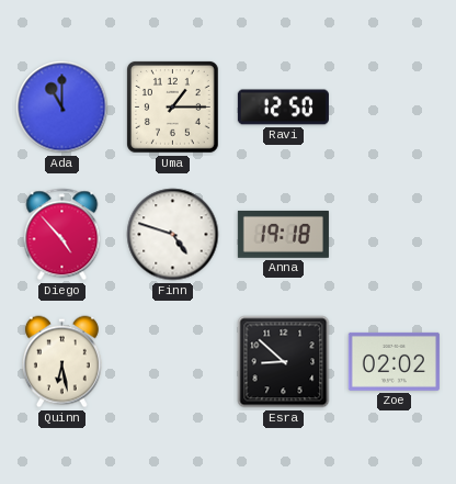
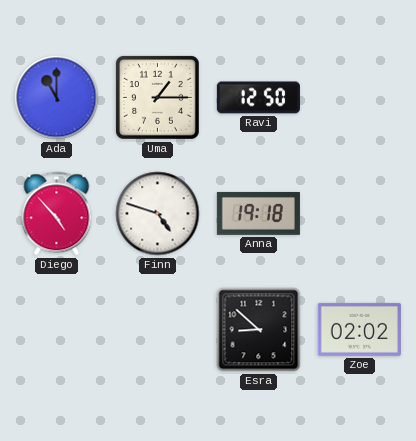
Quinn: 6:28 -> none
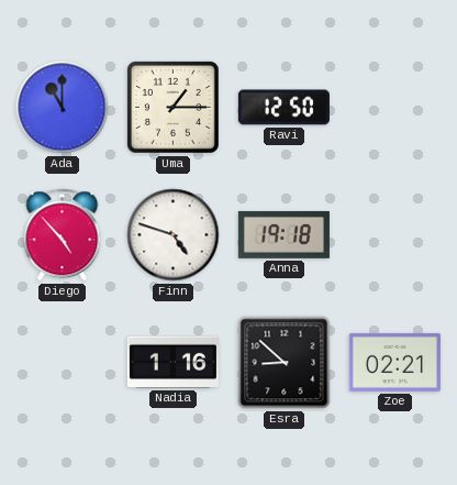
Nadia: none -> 1:16
Zoe: 02:02 -> 02:21
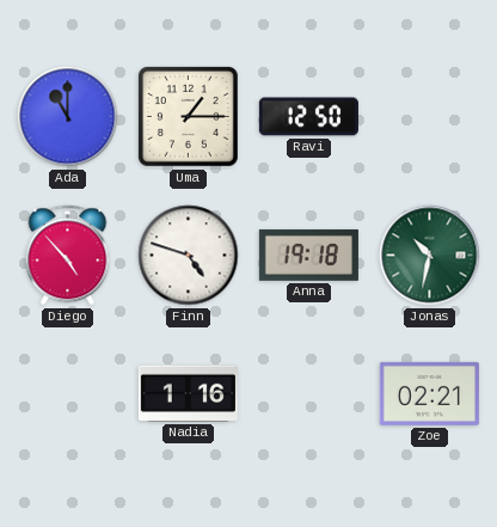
Jonas: none -> 10:32
Esra: 8:52 -> none
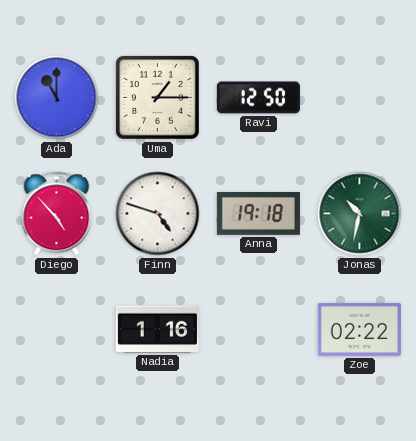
Zoe: 02:21 -> 02:22
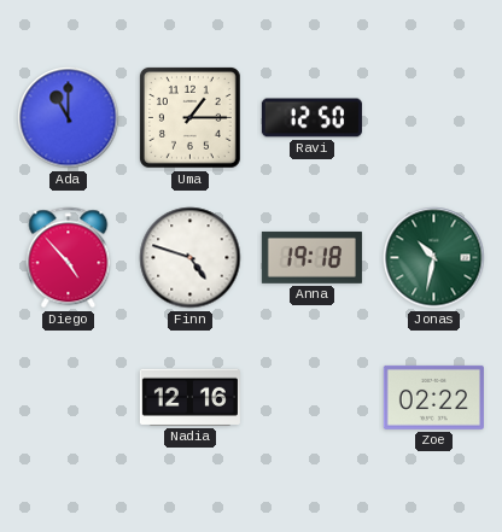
Nadia: 1:16 -> 12:16
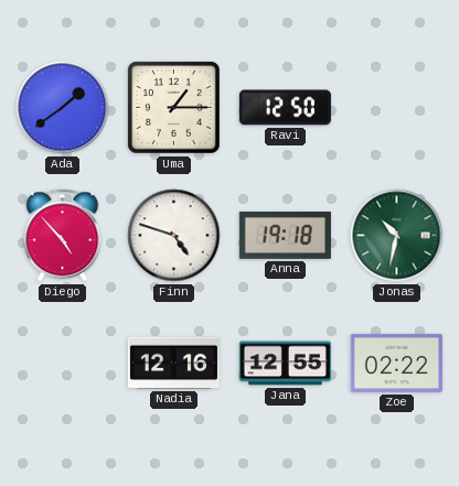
Ada: 11:00 -> 1:39
Jana: none -> 12:55
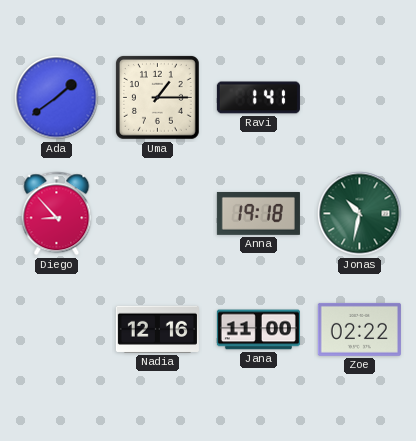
Ravi: 12:50 -> 1:41
Diego: 4:53 -> 8:53
Finn: 4:48 -> none
Jana: 12:55 -> 11:00
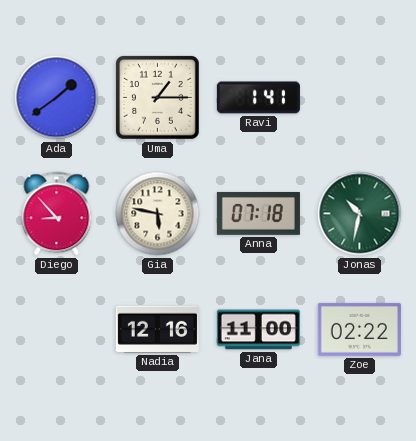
Gia: none -> 5:47
Anna: 19:18 -> 07:18
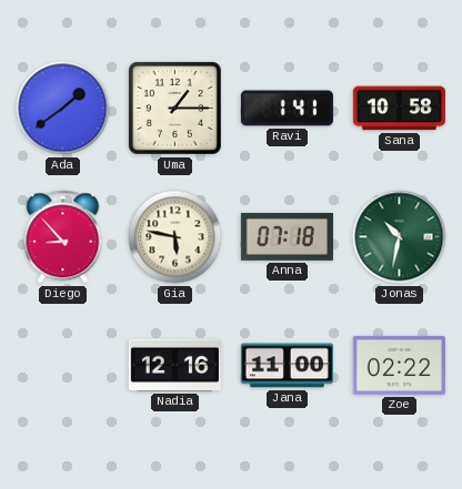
Sana: none -> 10:58
